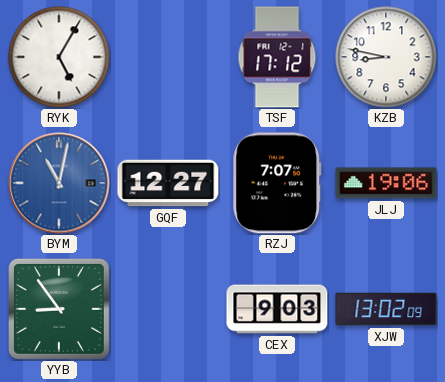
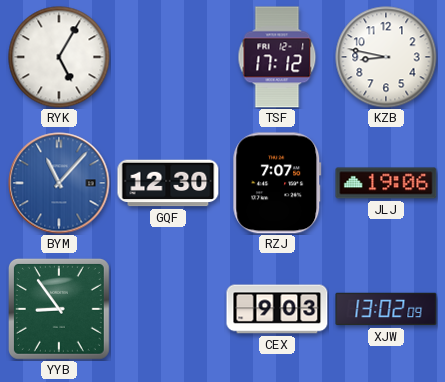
BYM: 11:02 -> 11:07
GQF: 12:27 -> 12:30
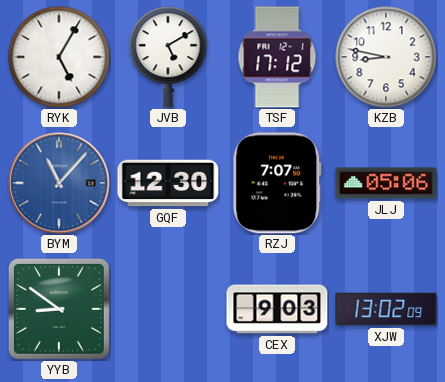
JVB: none -> 5:10
JLJ: 19:06 -> 05:06
YYB: 8:54 -> 8:51
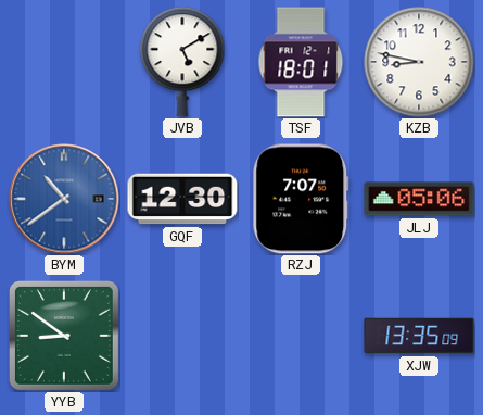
RYK: 5:05 -> none
TSF: 17:12 -> 18:01
BYM: 11:07 -> 10:39
CEX: 9:03 -> none
XJW: 13:02 -> 13:35
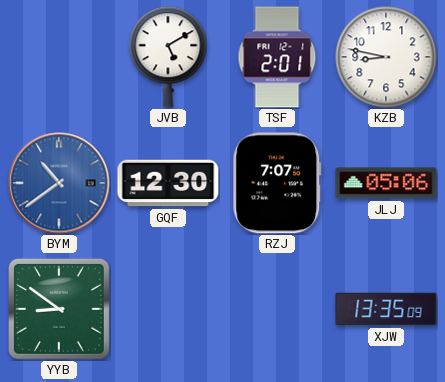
TSF: 18:01 -> 2:01
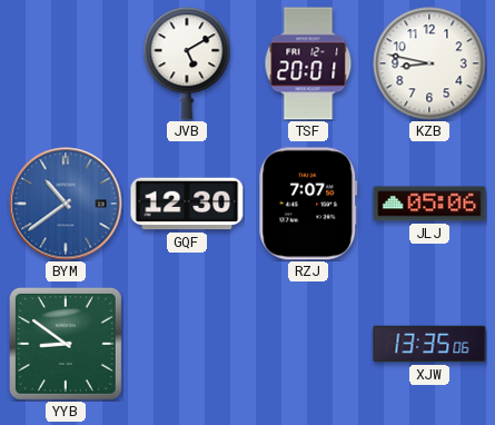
TSF: 2:01 -> 20:01
XJW: 13:35:09 -> 13:35:06
